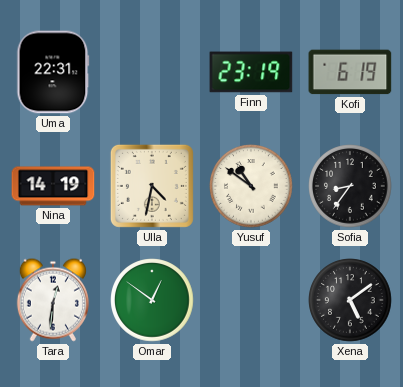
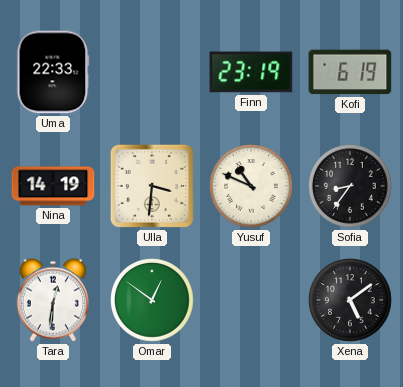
Uma: 22:31 -> 22:33
Ulla: 4:32 -> 3:31
Yusuf: 10:51 -> 10:49
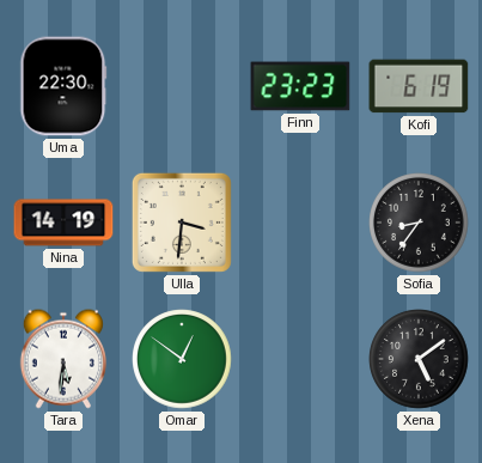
Uma: 22:33 -> 22:30
Finn: 23:19 -> 23:23
Yusuf: 10:49 -> none
Tara: 12:31 -> 5:31
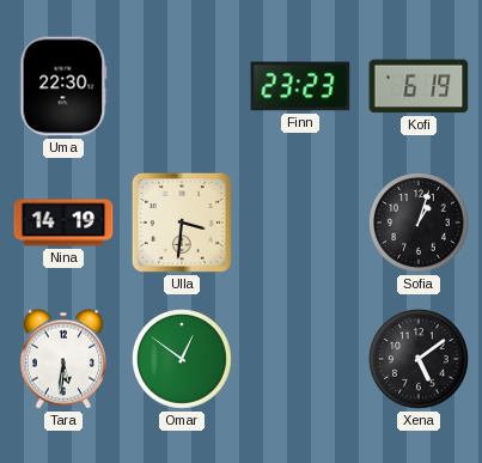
Sofia: 8:36 -> 1:03
